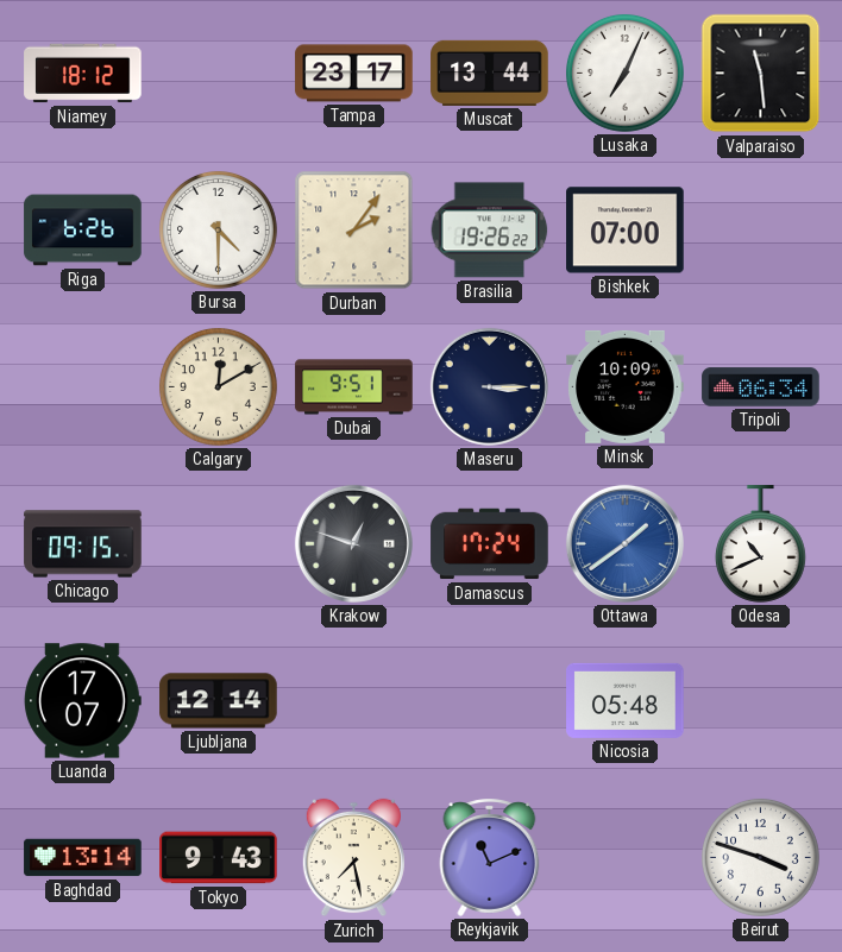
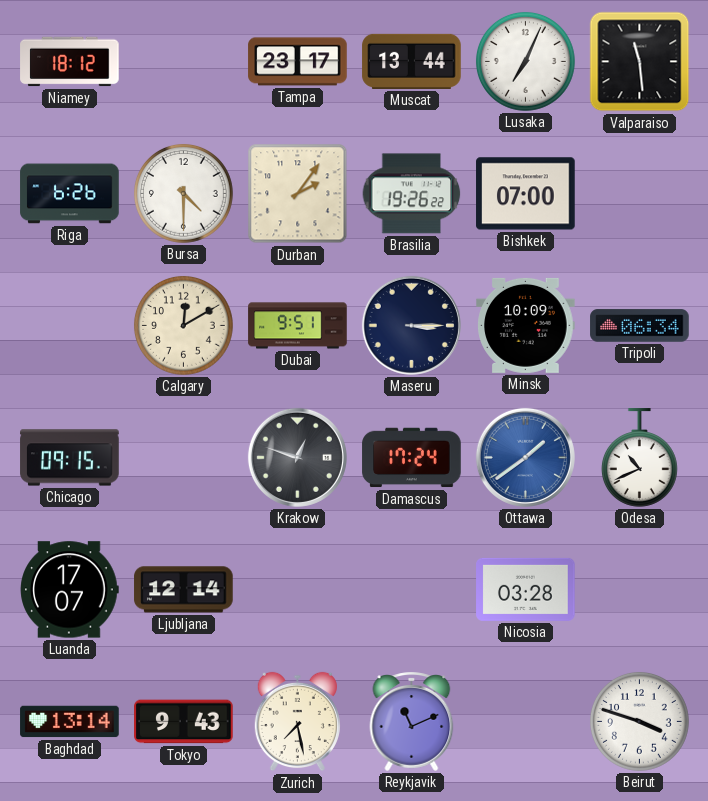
Nicosia: 05:48 -> 03:28
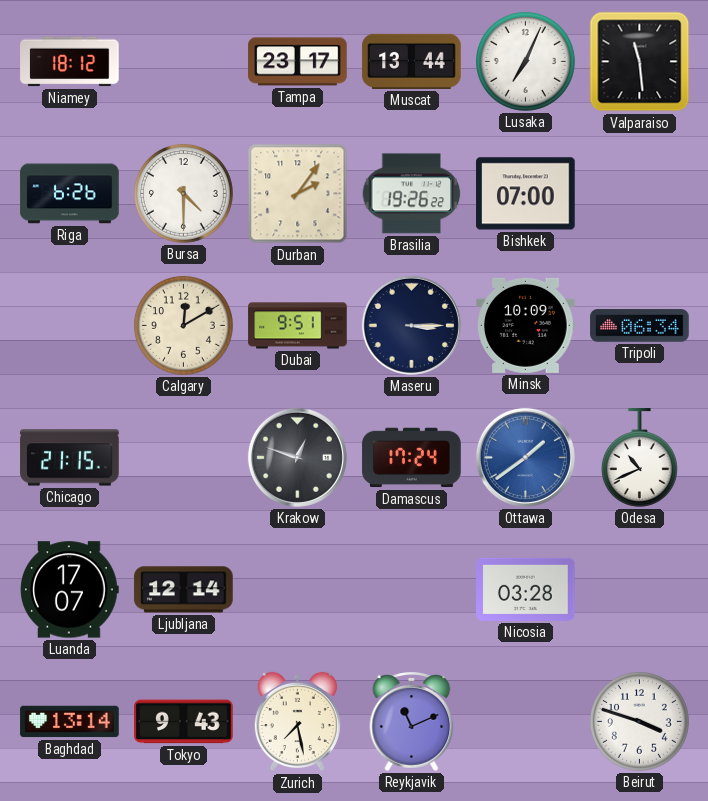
Chicago: 09:15 -> 21:15
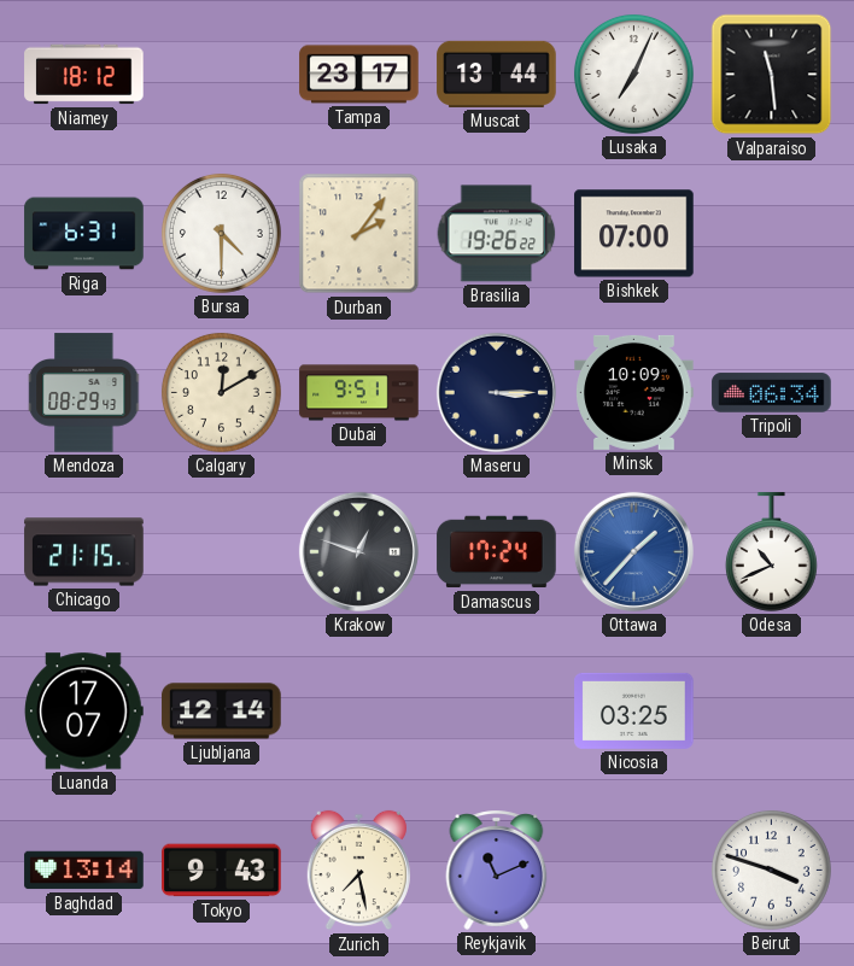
Riga: 6:26 -> 6:31
Mendoza: none -> 08:29
Ottawa: 1:39 -> 1:37
Nicosia: 03:28 -> 03:25
